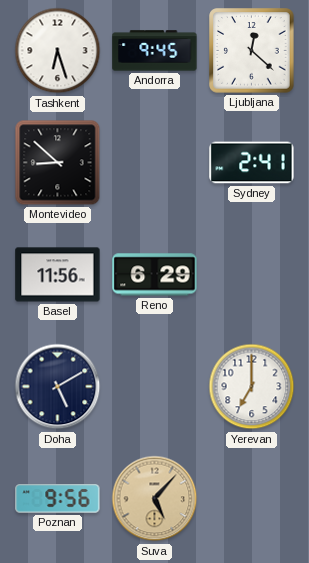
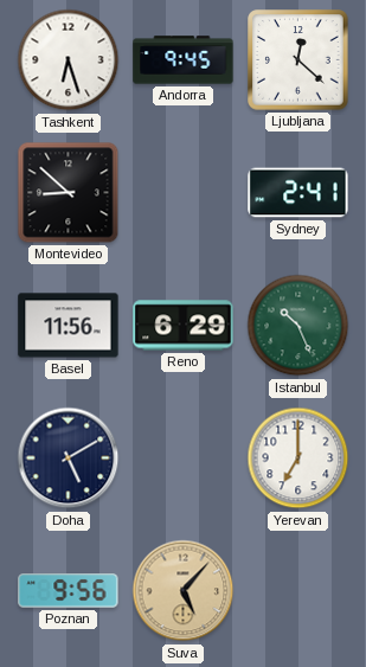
Istanbul: none -> 10:26
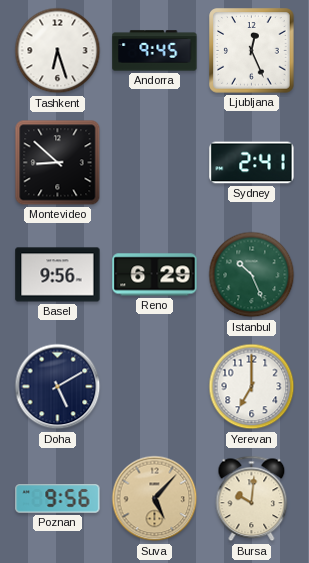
Ljubljana: 12:22 -> 12:26
Basel: 11:56 -> 9:56
Bursa: none -> 10:01
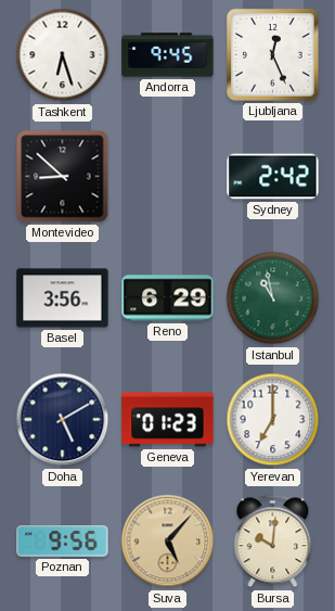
Sydney: 2:41 -> 2:42
Basel: 9:56 -> 3:56
Istanbul: 10:26 -> 10:58
Geneva: none -> 01:23
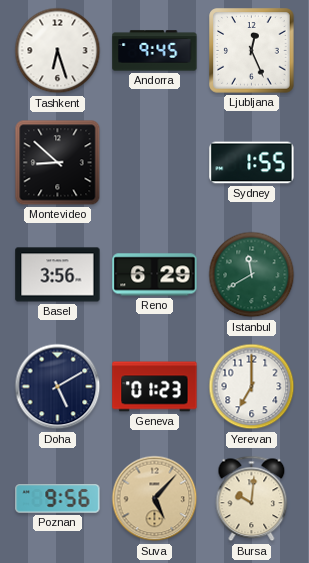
Sydney: 2:42 -> 1:55
Istanbul: 10:58 -> 11:40
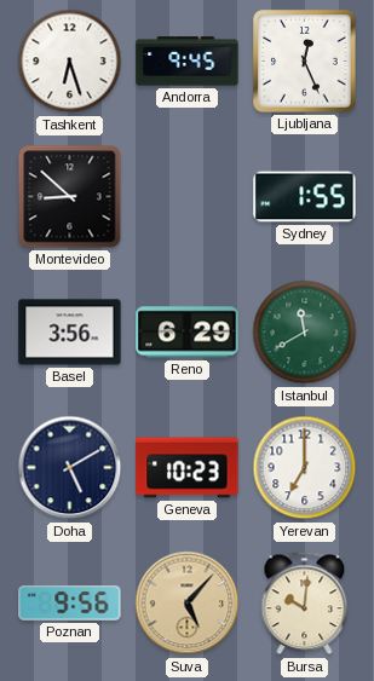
Geneva: 01:23 -> 10:23
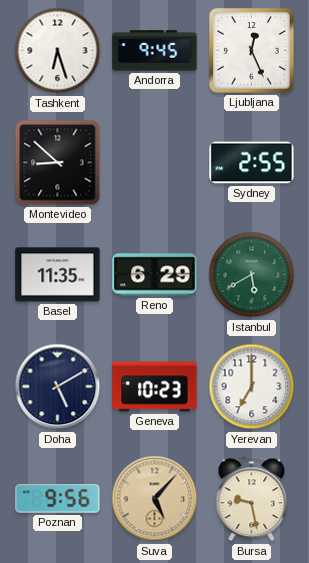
Sydney: 1:55 -> 2:55
Basel: 3:56 -> 11:35
Istanbul: 11:40 -> 5:40
Bursa: 10:01 -> 9:28
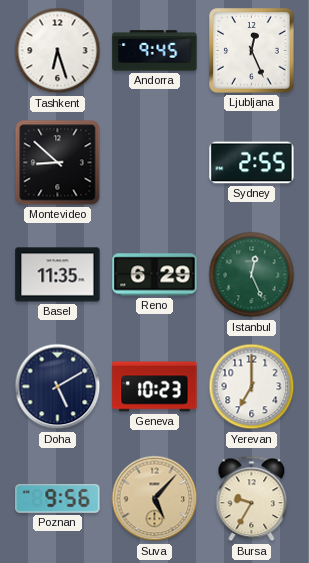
Istanbul: 5:40 -> 12:26
Bursa: 9:28 -> 9:35
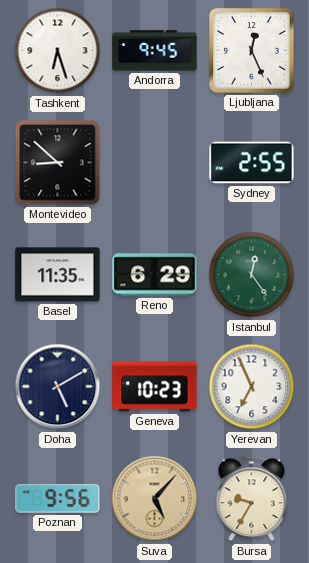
Istanbul: 12:26 -> 12:24
Yerevan: 7:00 -> 6:56
